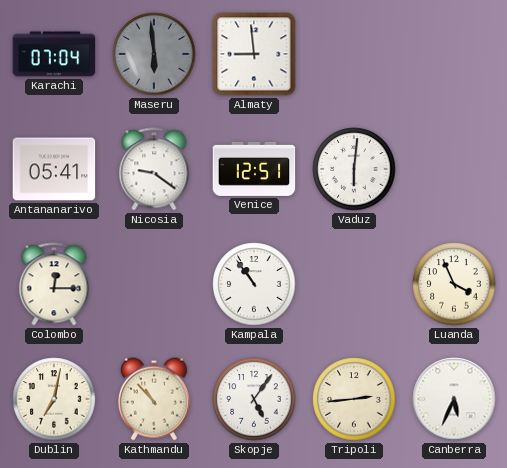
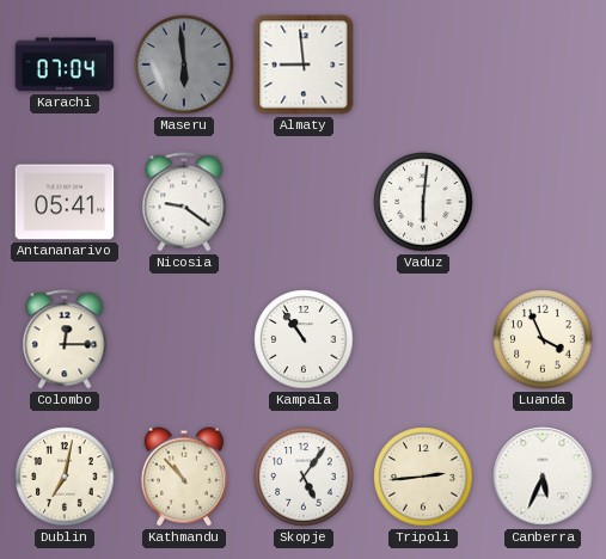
Venice: 12:51 -> none
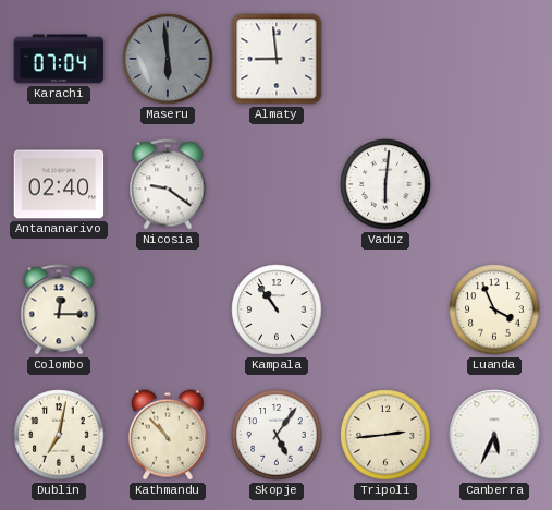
Antananarivo: 05:41 -> 02:40
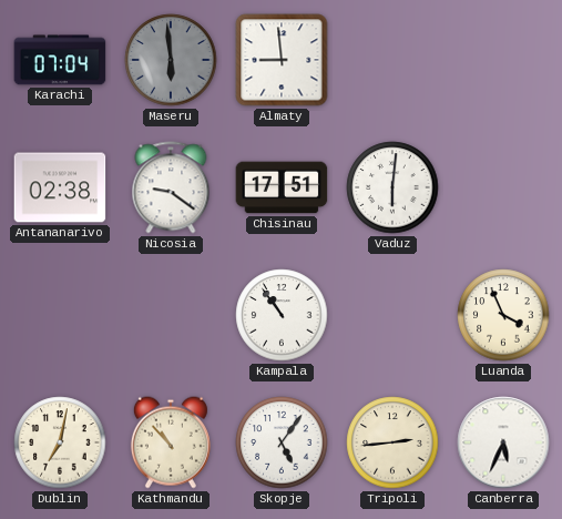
Antananarivo: 02:40 -> 02:38
Chisinau: none -> 17:51
Colombo: 12:15 -> none
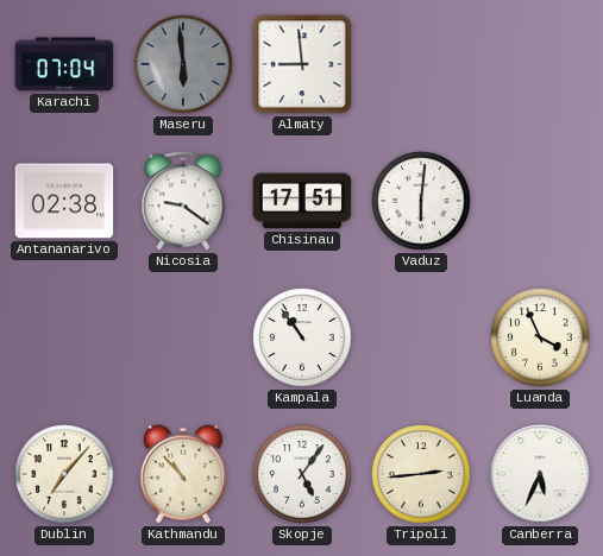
Dublin: 7:02 -> 7:07
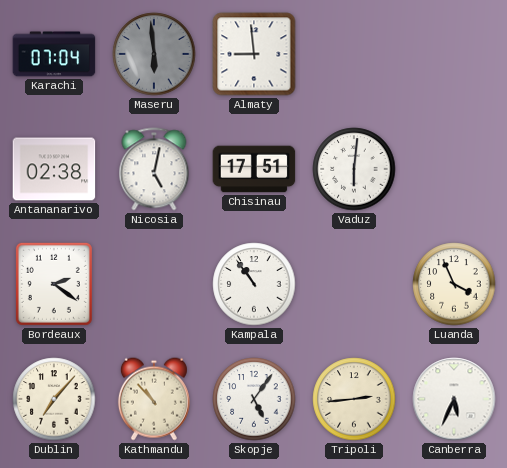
Nicosia: 9:21 -> 5:02
Bordeaux: none -> 2:21
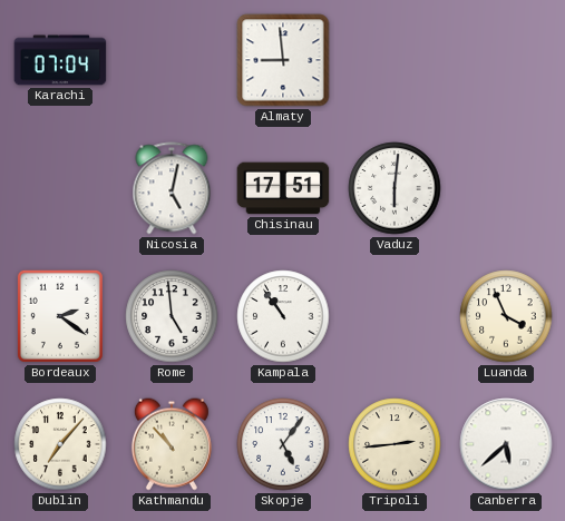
Maseru: 5:59 -> none
Antananarivo: 02:38 -> none
Rome: none -> 4:59
Canberra: 5:34 -> 5:38
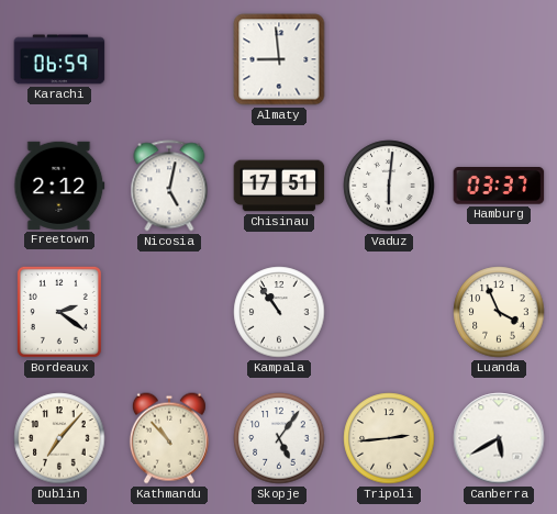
Karachi: 07:04 -> 06:59
Freetown: none -> 2:12
Hamburg: none -> 03:37
Rome: 4:59 -> none
Canberra: 5:38 -> 5:40
